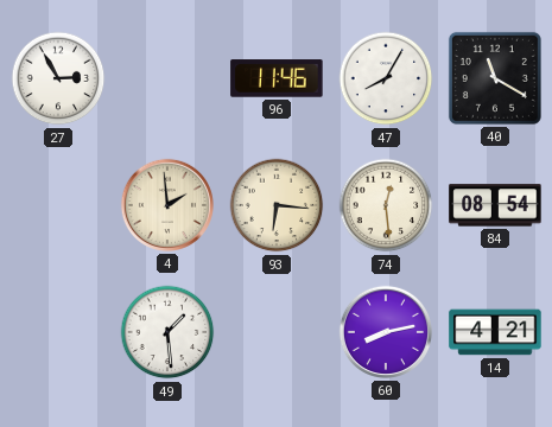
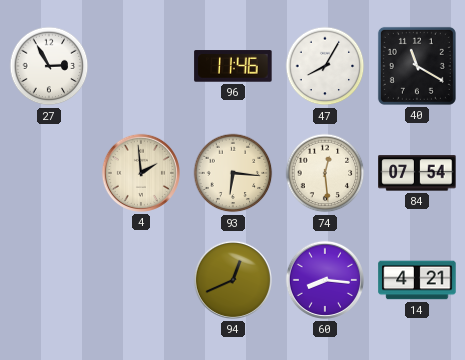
84: 08:54 -> 07:54
49: 1:29 -> none
94: none -> 12:41
60: 8:13 -> 8:16
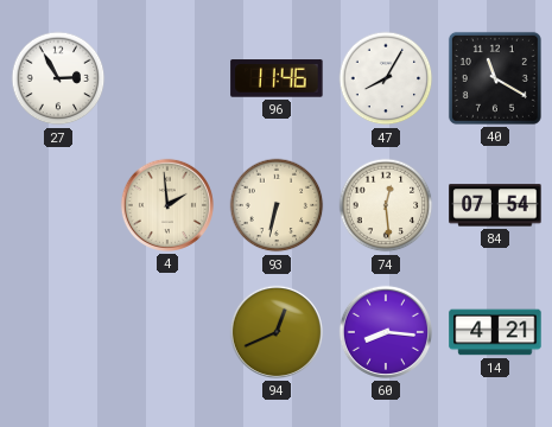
93: 6:16 -> 6:32
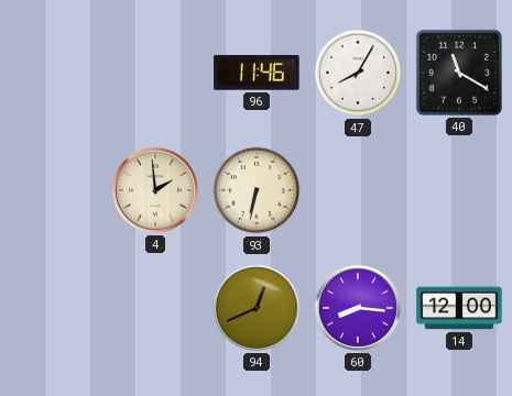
27: 2:55 -> none
74: 12:29 -> none
84: 07:54 -> none
14: 4:21 -> 12:00
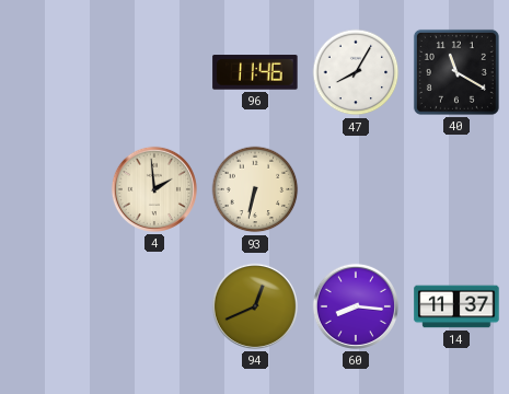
14: 12:00 -> 11:37
